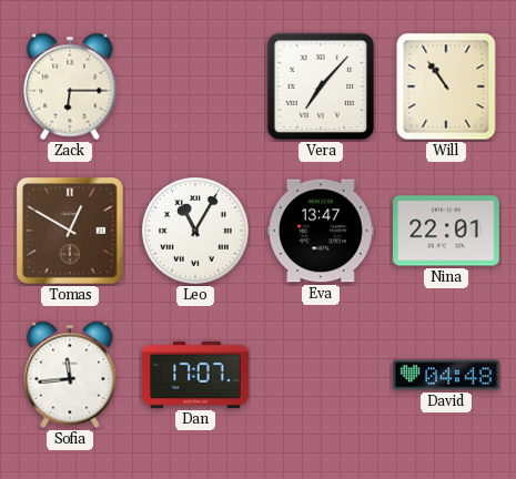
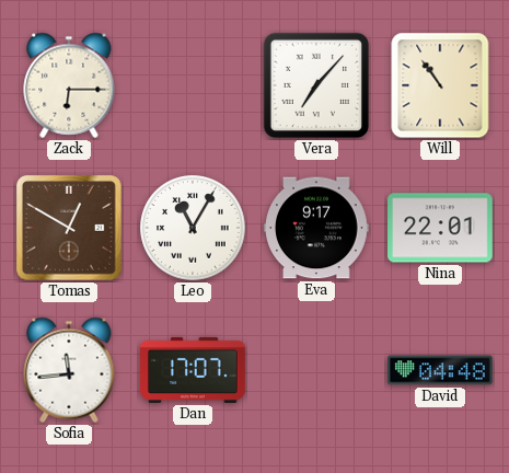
Eva: 13:47 -> 9:17
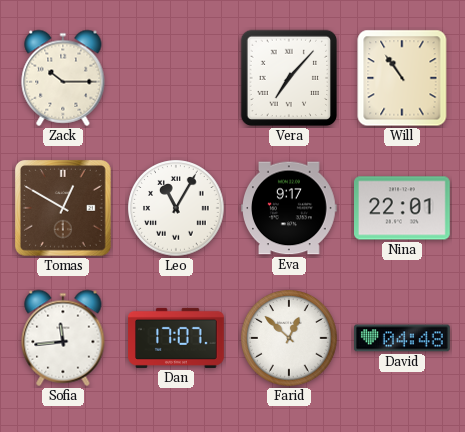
Zack: 6:15 -> 10:15
Farid: none -> 12:52
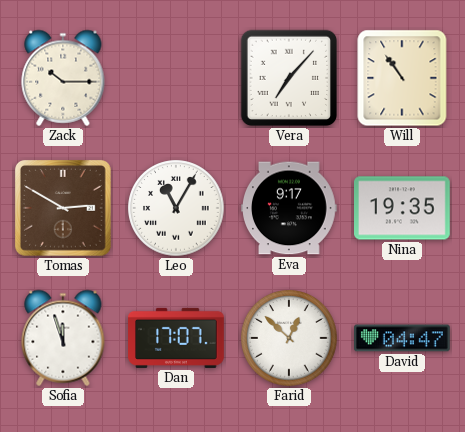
Tomas: 12:50 -> 2:50
Nina: 22:01 -> 19:35
Sofia: 11:44 -> 11:57
David: 04:48 -> 04:47
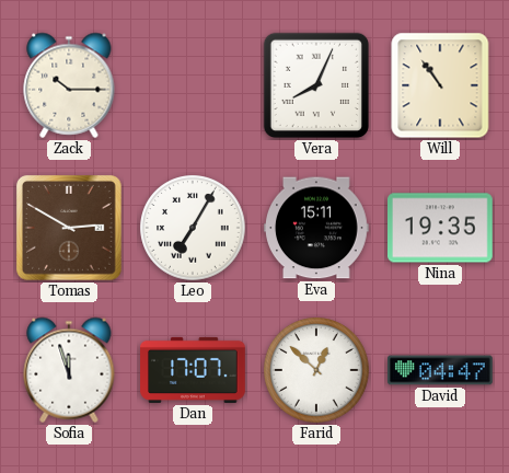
Vera: 7:07 -> 8:04
Leo: 11:05 -> 7:05
Eva: 9:17 -> 15:11
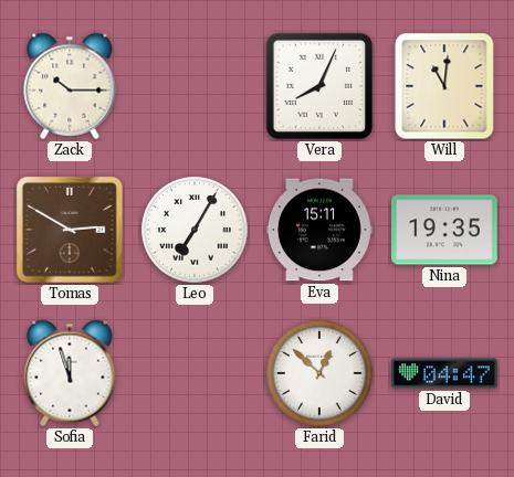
Will: 10:54 -> 11:01
Dan: 17:07 -> none
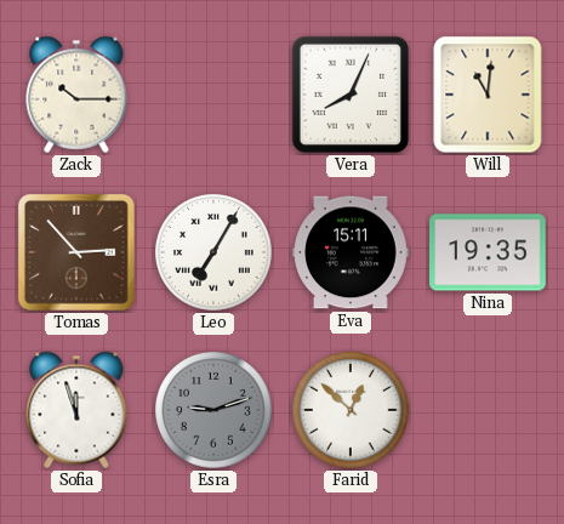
Tomas: 2:50 -> 2:53
Esra: none -> 9:12
David: 04:47 -> none
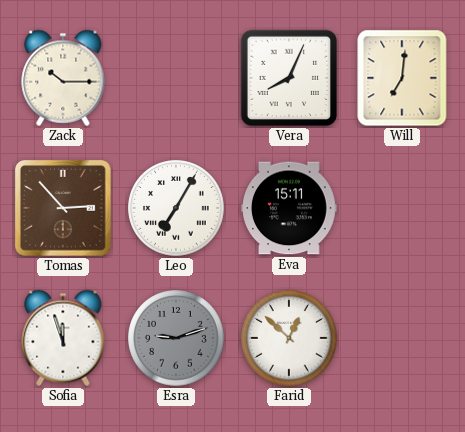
Will: 11:01 -> 7:01
Nina: 19:35 -> none
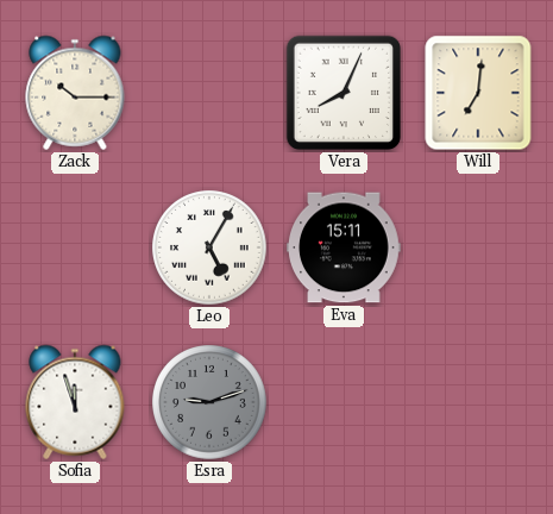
Tomas: 2:53 -> none
Leo: 7:05 -> 5:05
Farid: 12:52 -> none
